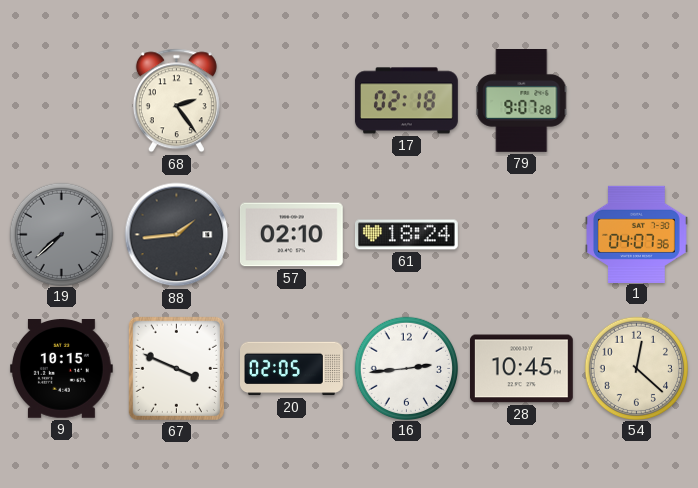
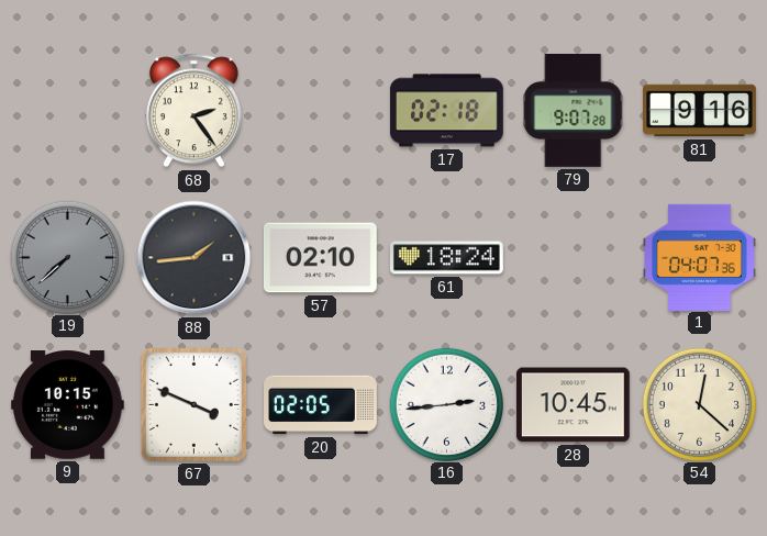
81: none -> 9:16
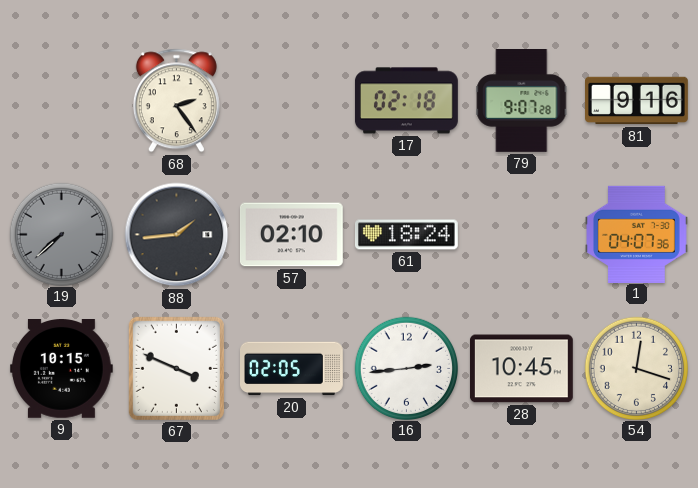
54: 12:22 -> 12:18
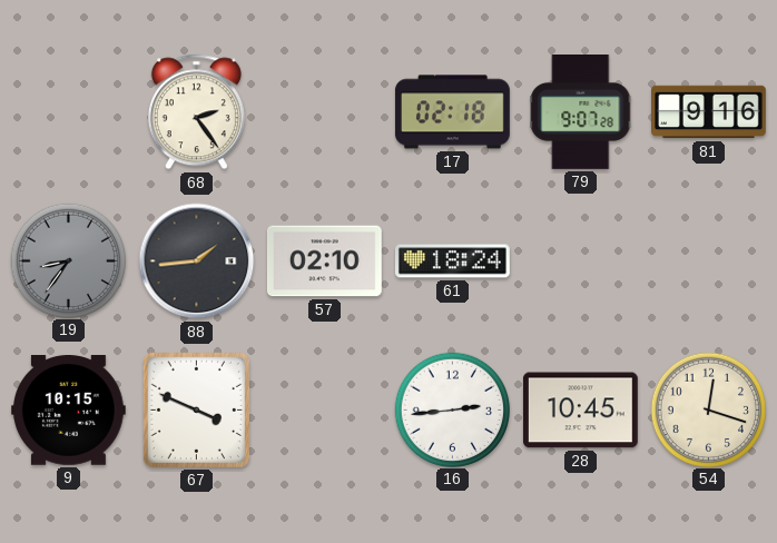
19: 7:38 -> 8:36
1: 04:07 -> none
20: 02:05 -> none
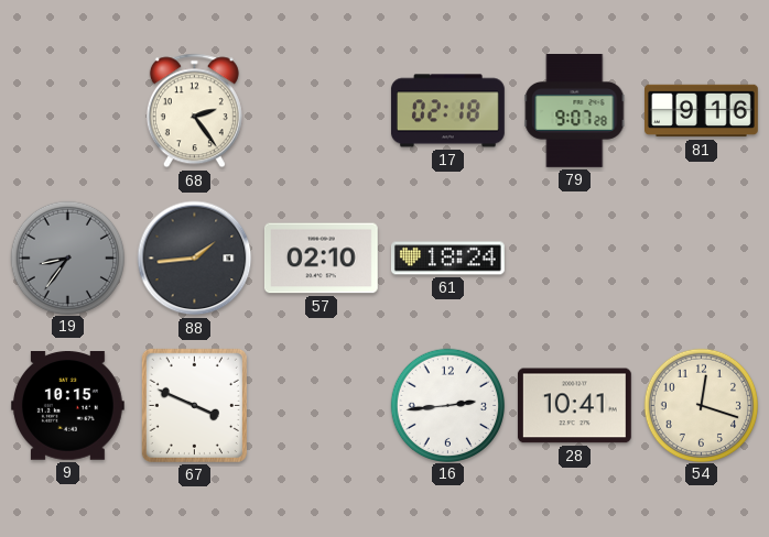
28: 10:45 -> 10:41
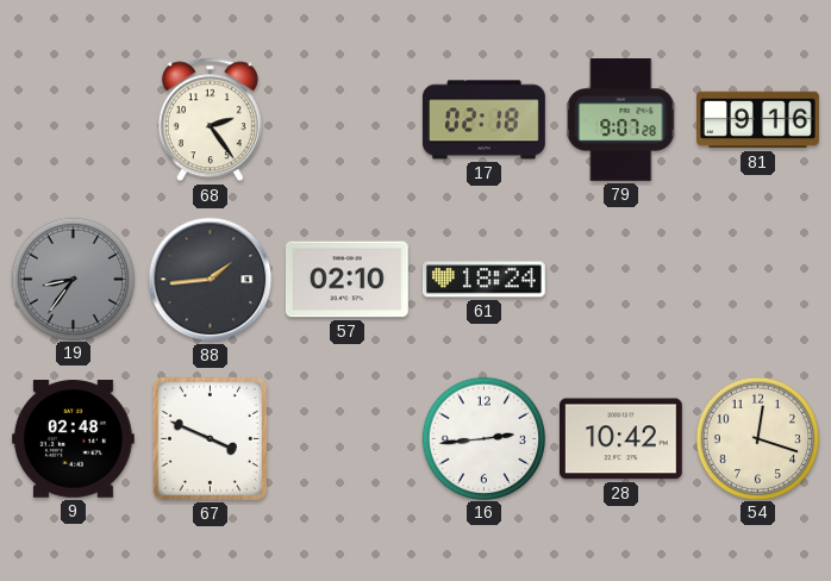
9: 10:15 -> 02:48
28: 10:41 -> 10:42
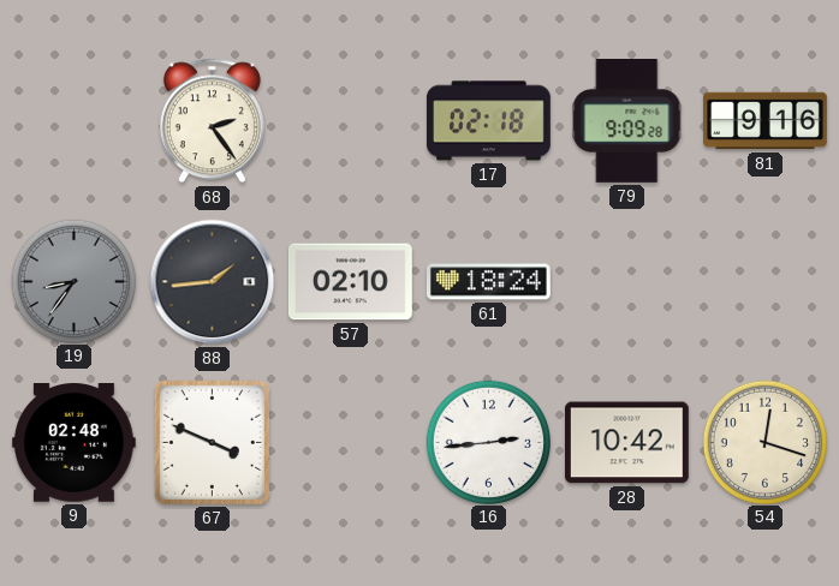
79: 9:07 -> 9:09
